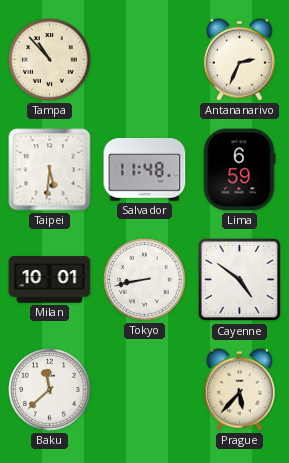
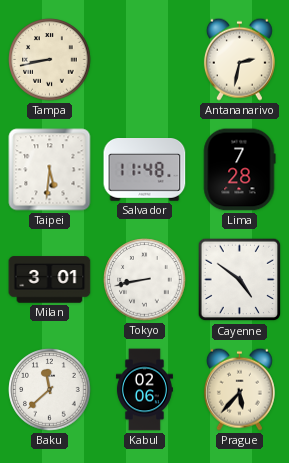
Tampa: 10:53 -> 8:43
Antananarivo: 2:34 -> 2:32
Lima: 6:59 -> 7:28
Milan: 10:01 -> 3:01
Kabul: none -> 02:06
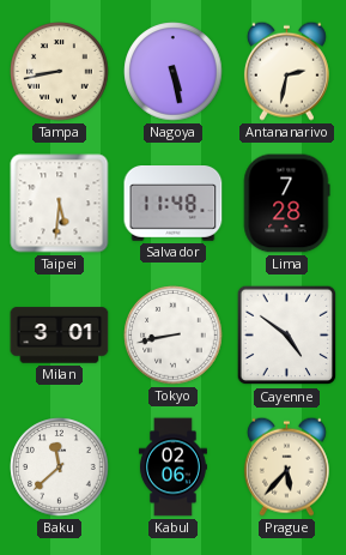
Nagoya: none -> 5:28
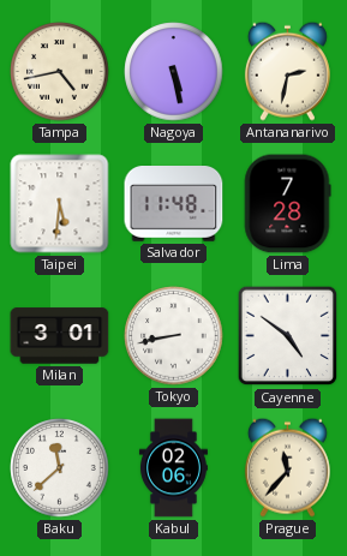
Tampa: 8:43 -> 4:43
Prague: 5:37 -> 11:37
